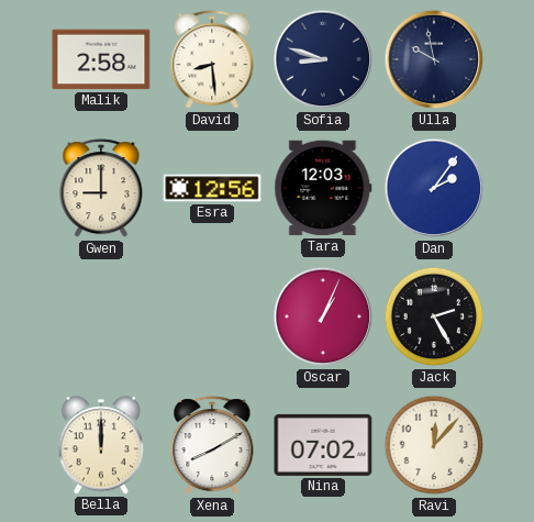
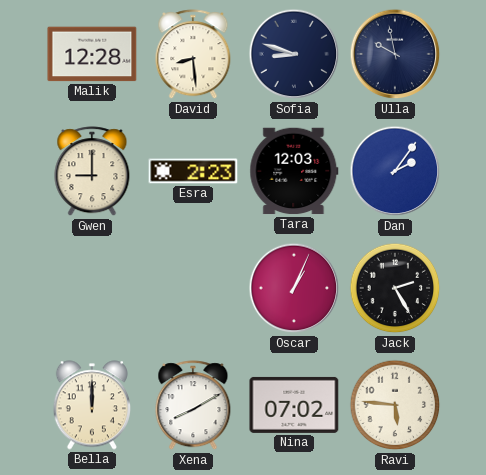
Malik: 2:58 -> 12:28
Esra: 12:56 -> 2:23
Ravi: 12:07 -> 5:46
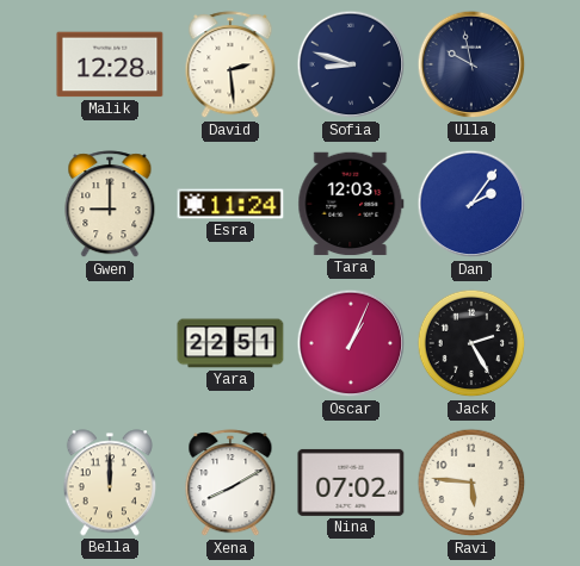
David: 8:29 -> 2:29
Esra: 2:23 -> 11:24
Yara: none -> 22:51
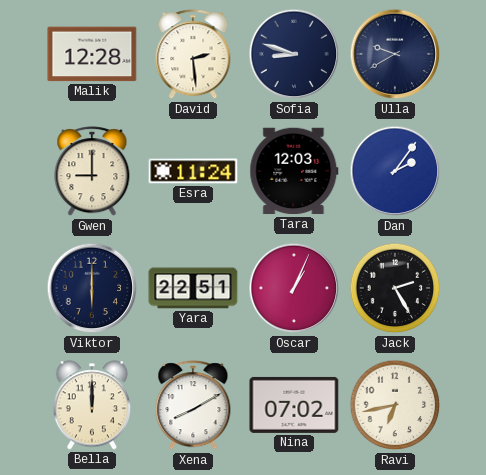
Ulla: 9:58 -> 9:40
Viktor: none -> 6:00
Ravi: 5:46 -> 6:43
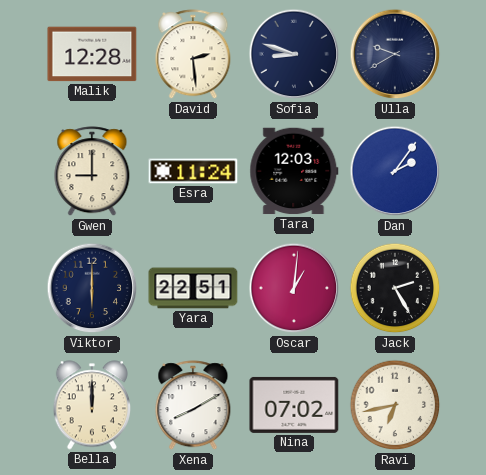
Oscar: 1:04 -> 1:01
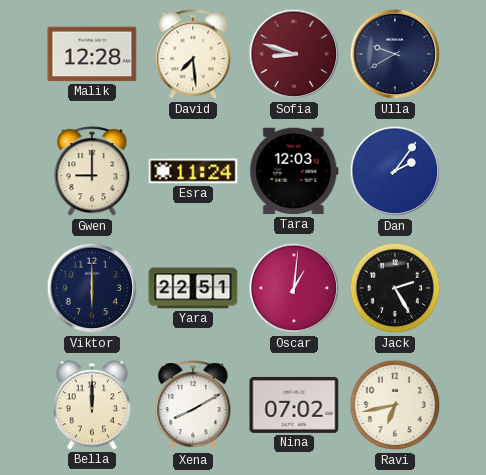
David: 2:29 -> 7:29
Sofia dial: navy -> burgundy
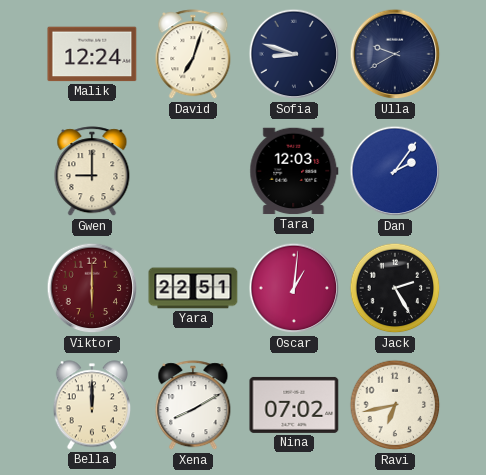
Malik: 12:28 -> 12:24
David: 7:29 -> 7:03
Sofia dial: burgundy -> navy
Esra: 11:24 -> none
Viktor dial: navy -> burgundy
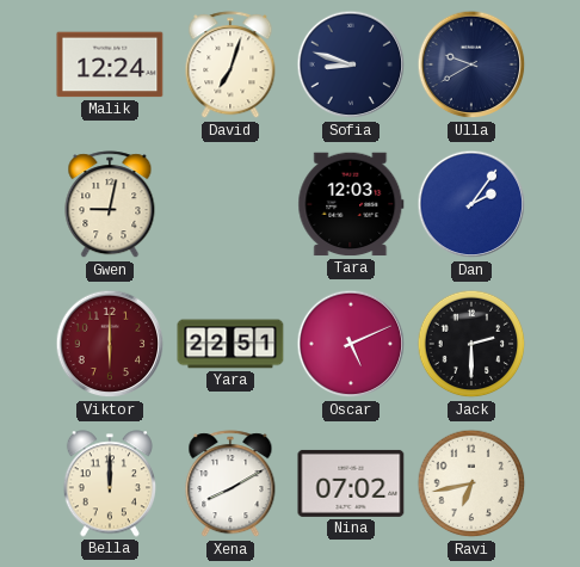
Gwen: 9:00 -> 9:02
Oscar: 1:01 -> 5:11
Jack: 2:25 -> 2:30
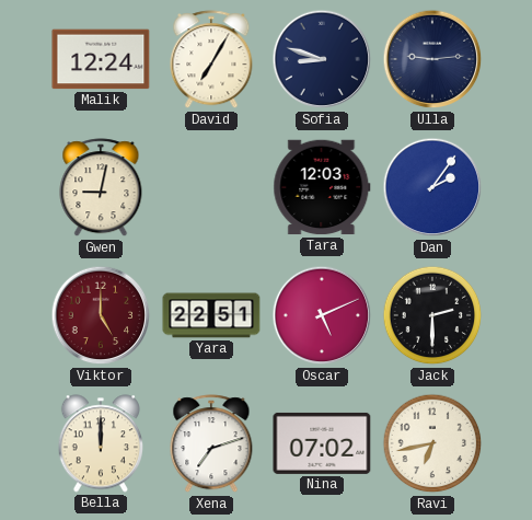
David: 7:03 -> 7:05
Ulla: 9:40 -> 9:14
Viktor: 6:00 -> 5:00
Xena: 8:10 -> 7:12
